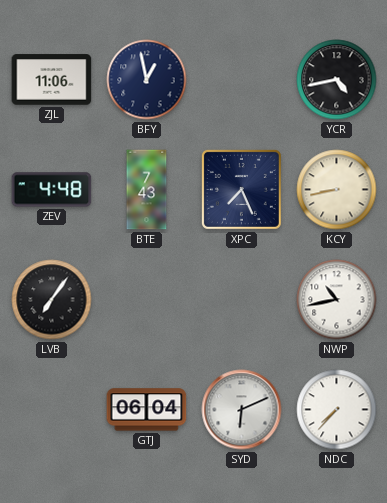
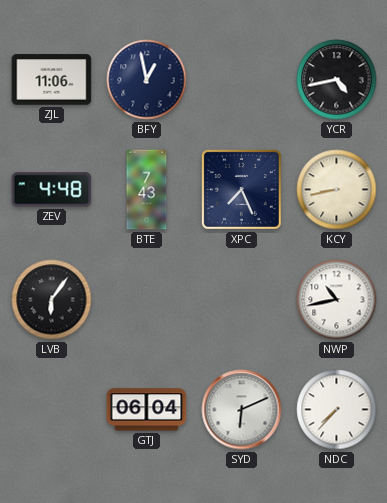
LVB: 7:06 -> 6:06
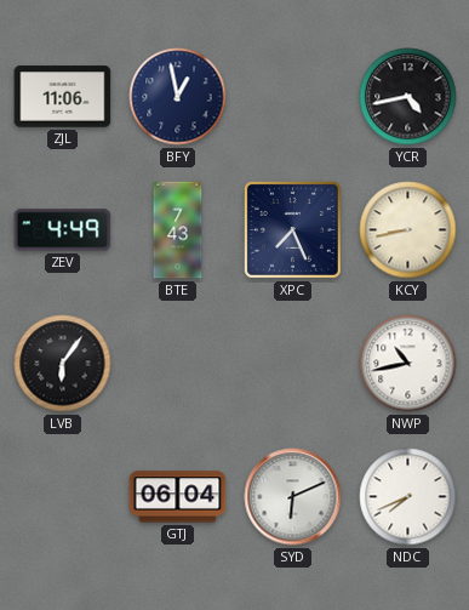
ZEV: 4:48 -> 4:49
NDC: 7:37 -> 7:41
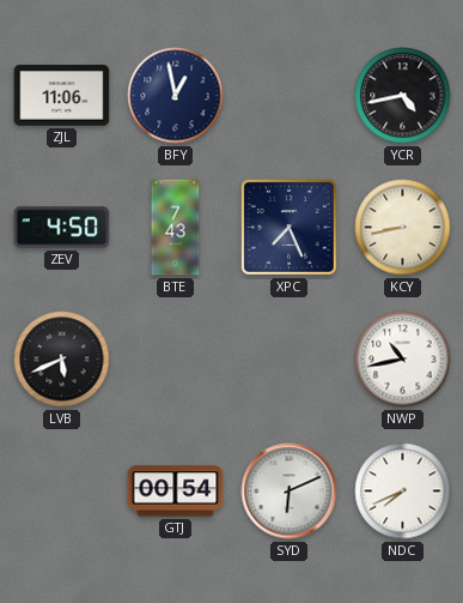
ZEV: 4:49 -> 4:50
LVB: 6:06 -> 5:41
GTJ: 06:04 -> 00:54
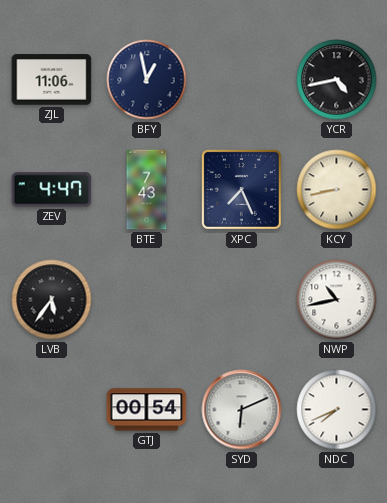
ZEV: 4:50 -> 4:47
LVB: 5:41 -> 5:36
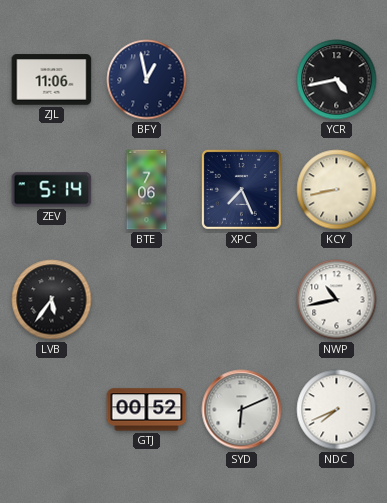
ZEV: 4:47 -> 5:14
BTE: 7:43 -> 7:06
GTJ: 00:54 -> 00:52
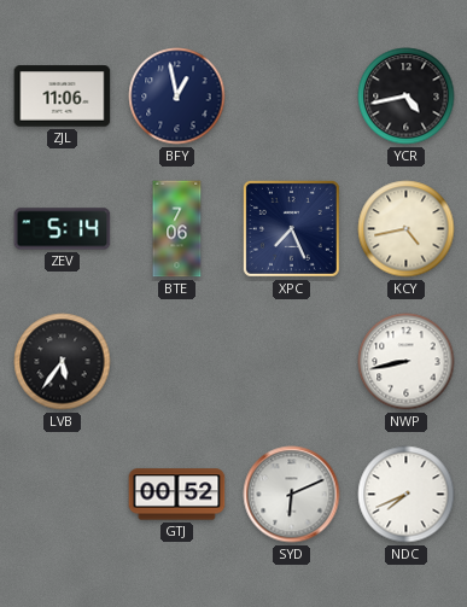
KCY: 8:43 -> 4:43
NWP: 10:43 -> 8:43
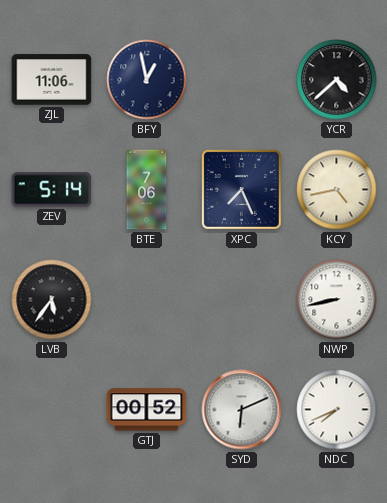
YCR: 4:43 -> 4:38
